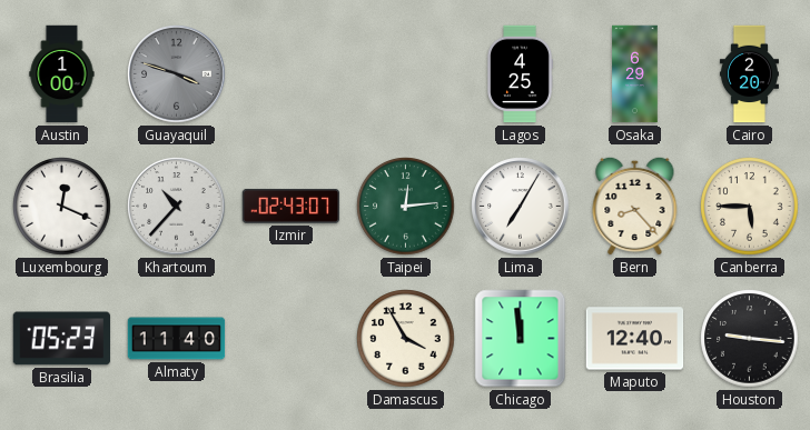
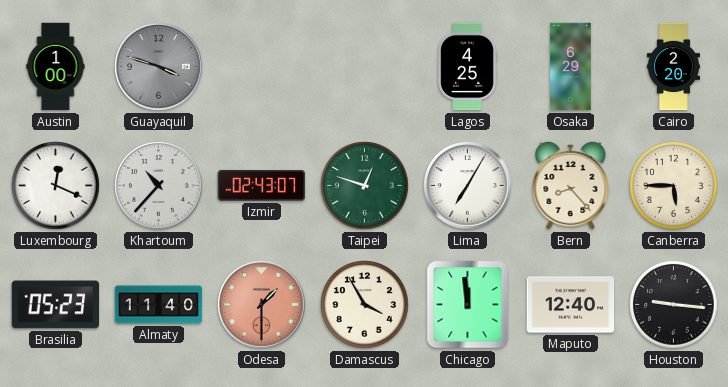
Taipei: 12:14 -> 12:48
Odesa: none -> 1:30
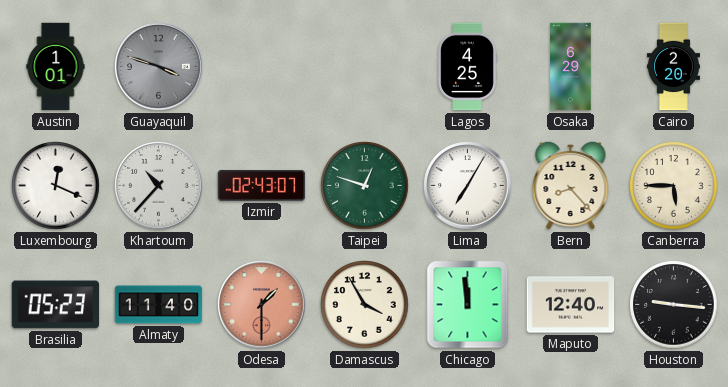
Austin: 1:00 -> 1:01
